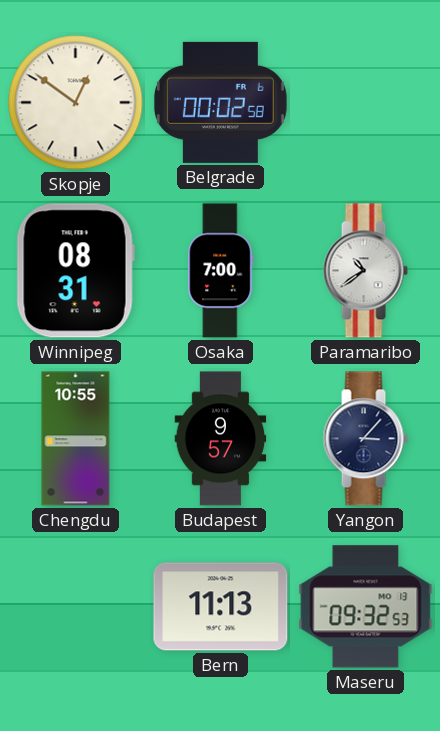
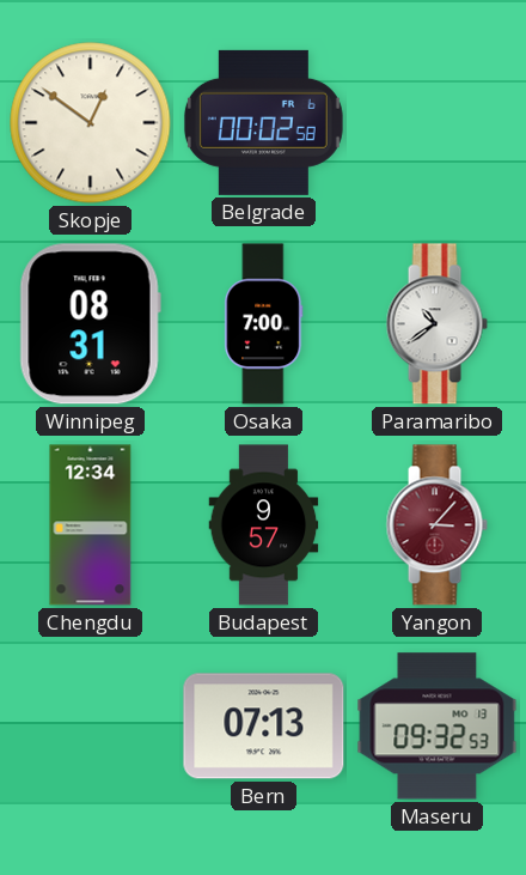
Chengdu: 10:55 -> 12:34
Yangon dial: navy -> burgundy
Bern: 11:13 -> 07:13
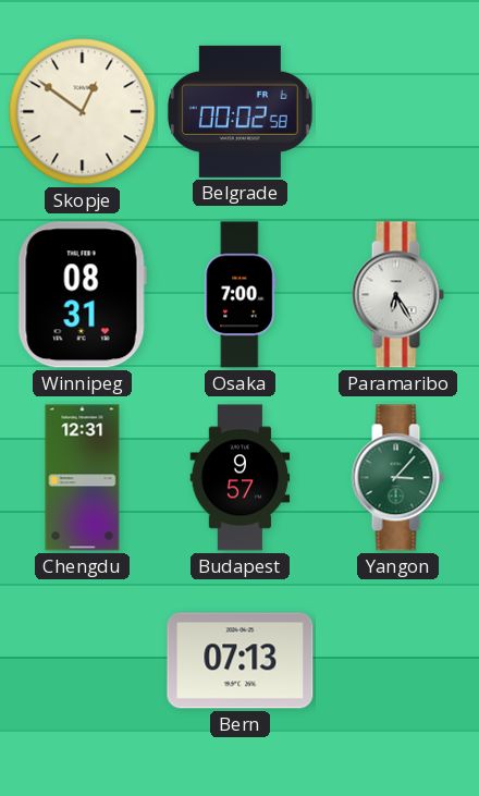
Paramaribo: 10:39 -> 6:25
Chengdu: 12:34 -> 12:31
Yangon dial: burgundy -> green
Maseru: 09:32 -> none
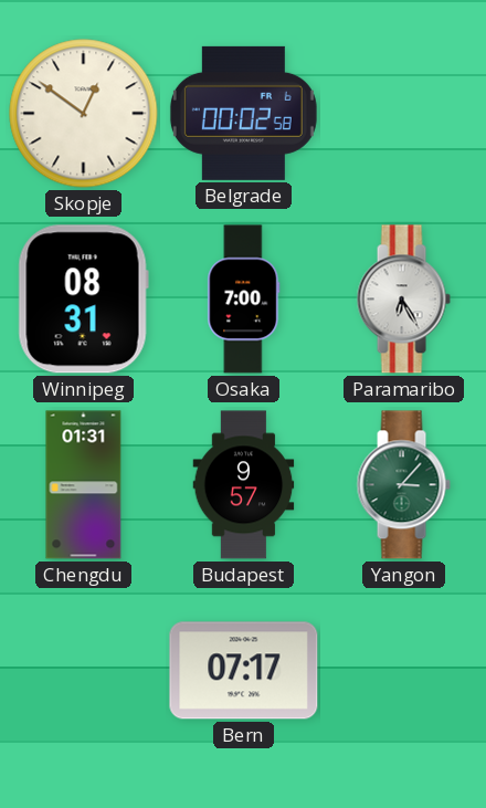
Chengdu: 12:31 -> 01:31
Bern: 07:13 -> 07:17
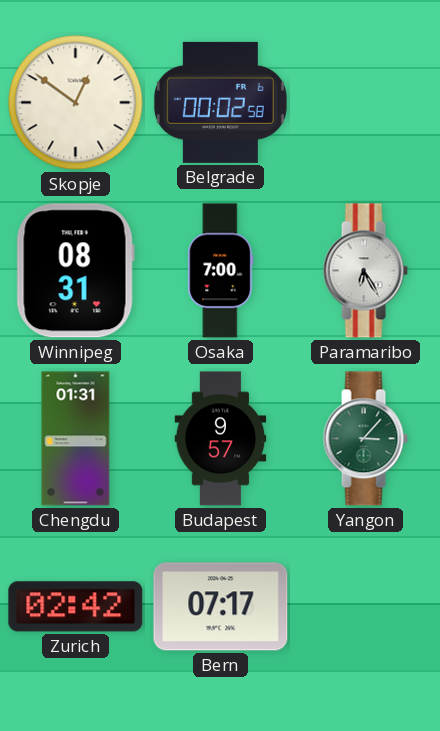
Zurich: none -> 02:42
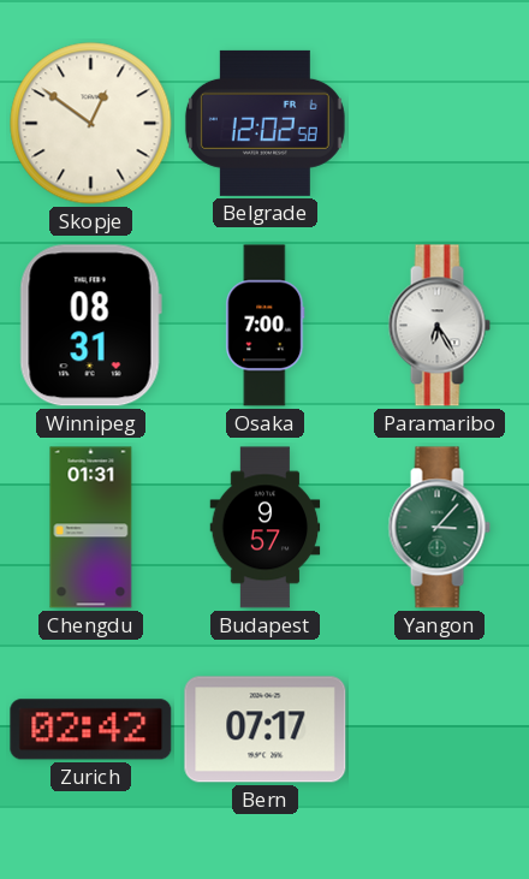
Belgrade: 00:02 -> 12:02
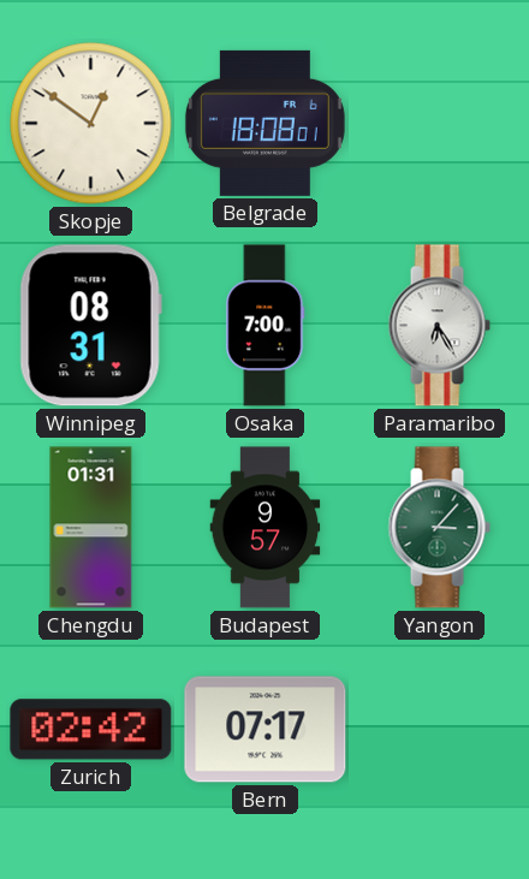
Belgrade: 12:02 -> 18:08
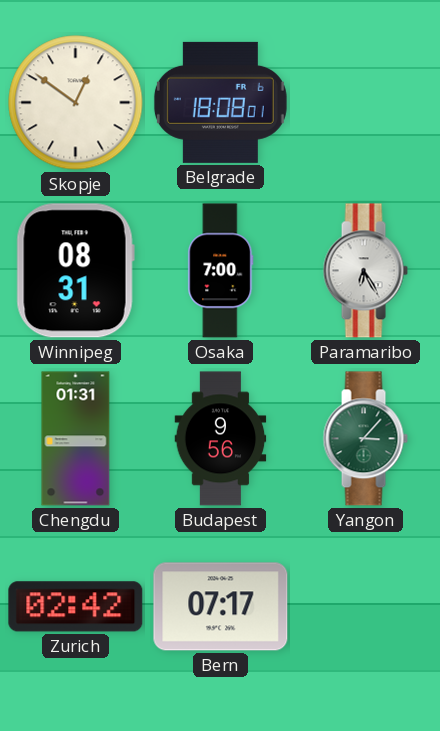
Budapest: 9:57 -> 9:56
